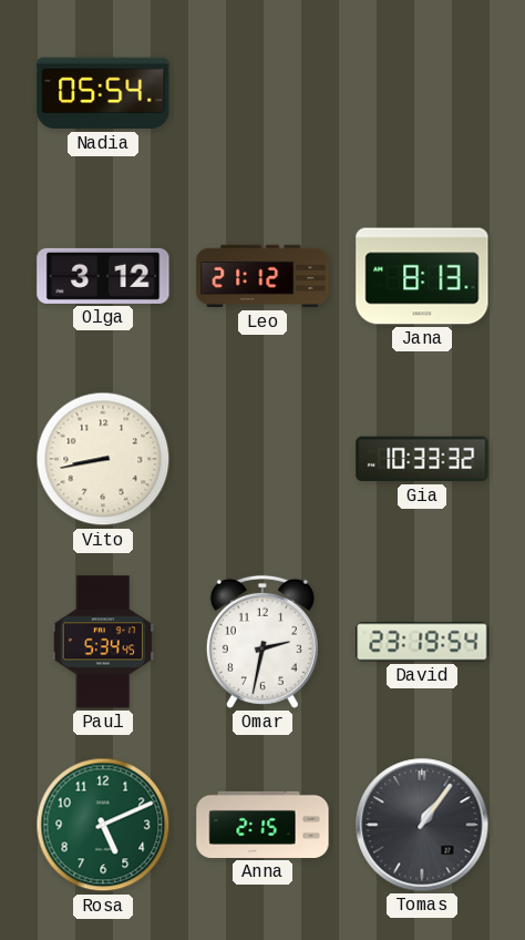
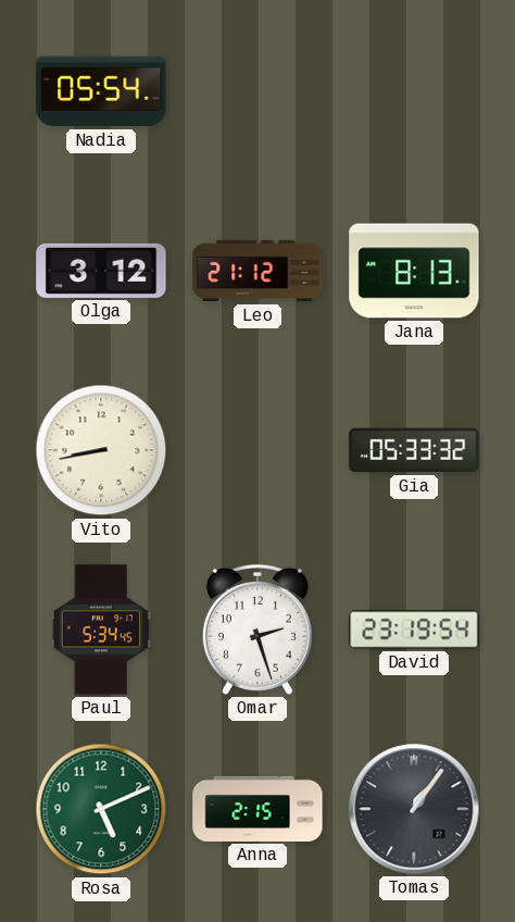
Gia: 10:33 -> 05:33
Omar: 2:32 -> 2:27
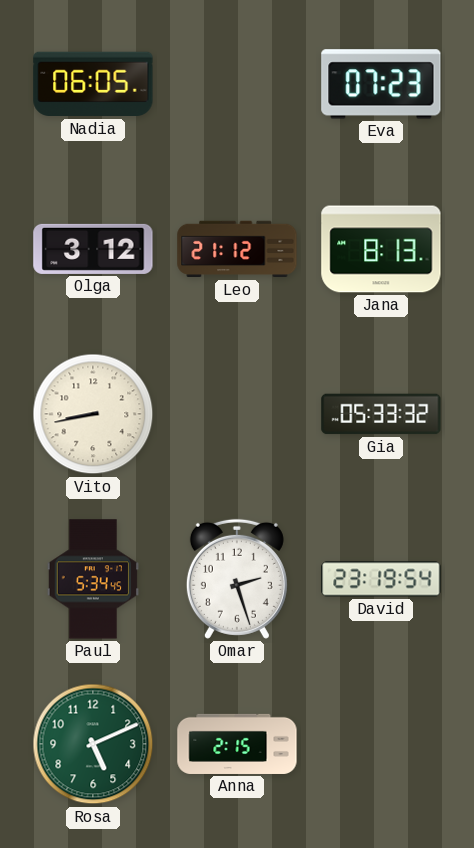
Nadia: 05:54 -> 06:05
Eva: none -> 07:23
Tomas: 1:06 -> none
